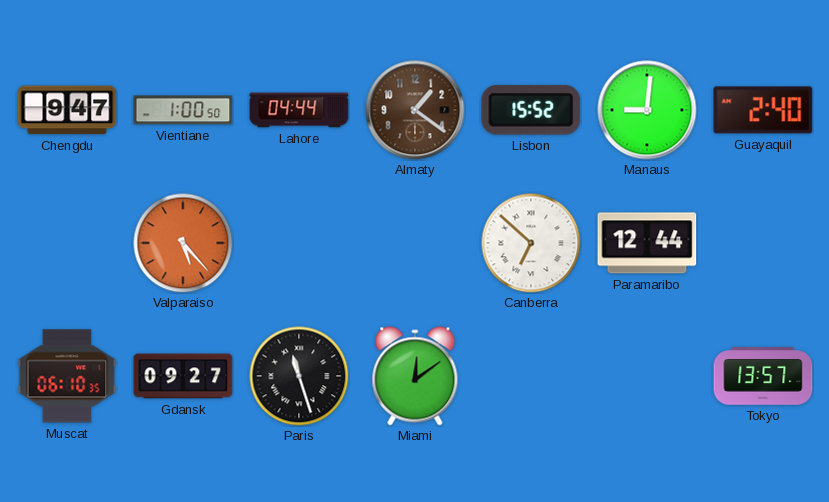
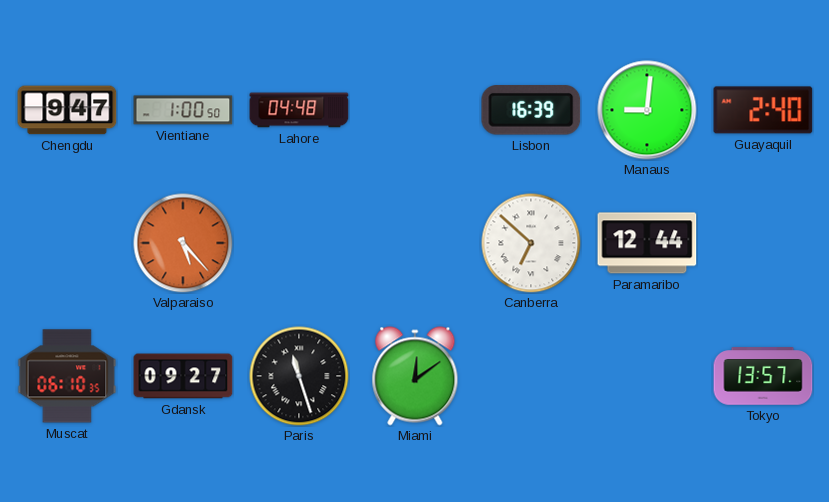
Lahore: 04:44 -> 04:48
Almaty: 1:21 -> none
Lisbon: 15:52 -> 16:39
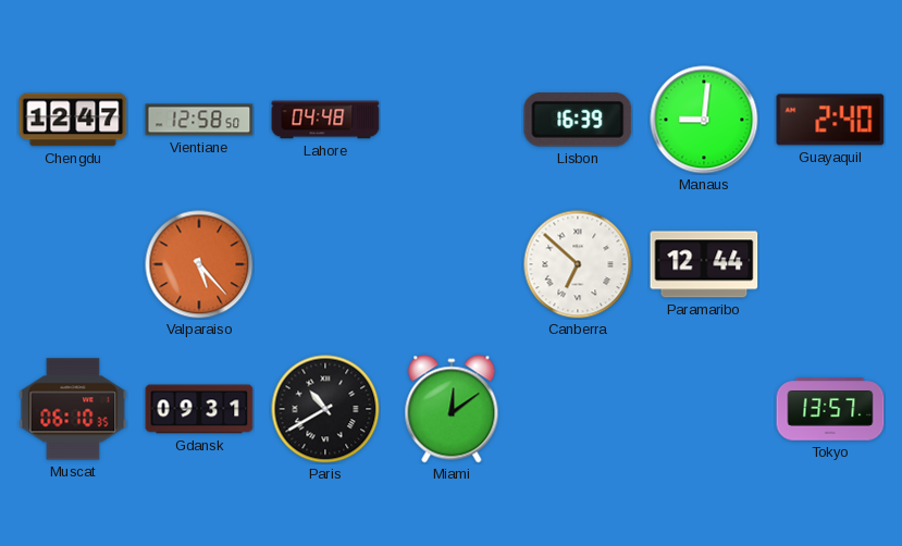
Chengdu: 9:47 -> 12:47
Vientiane: 1:00 -> 12:58
Gdansk: 09:27 -> 09:31
Paris: 11:27 -> 10:40
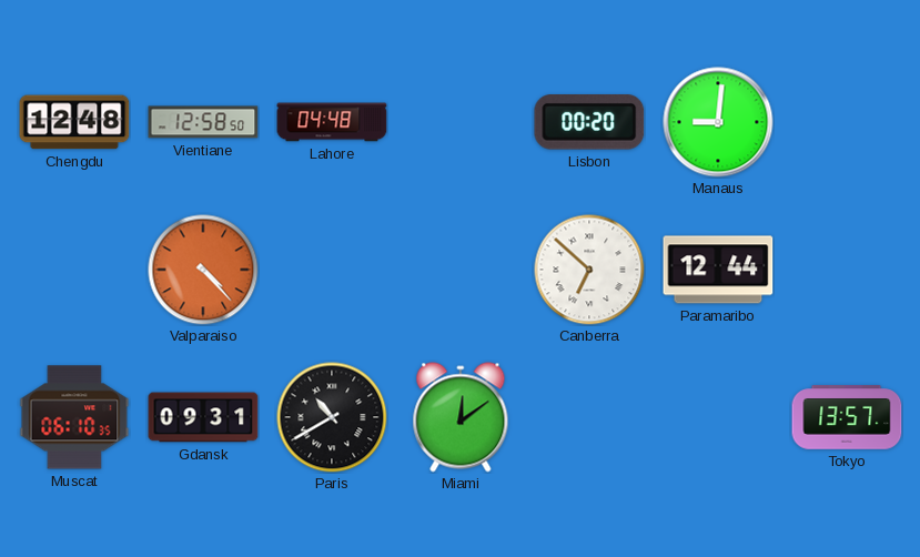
Chengdu: 12:47 -> 12:48
Lisbon: 16:39 -> 00:20
Guayaquil: 2:40 -> none
Valparaiso: 5:23 -> 4:23
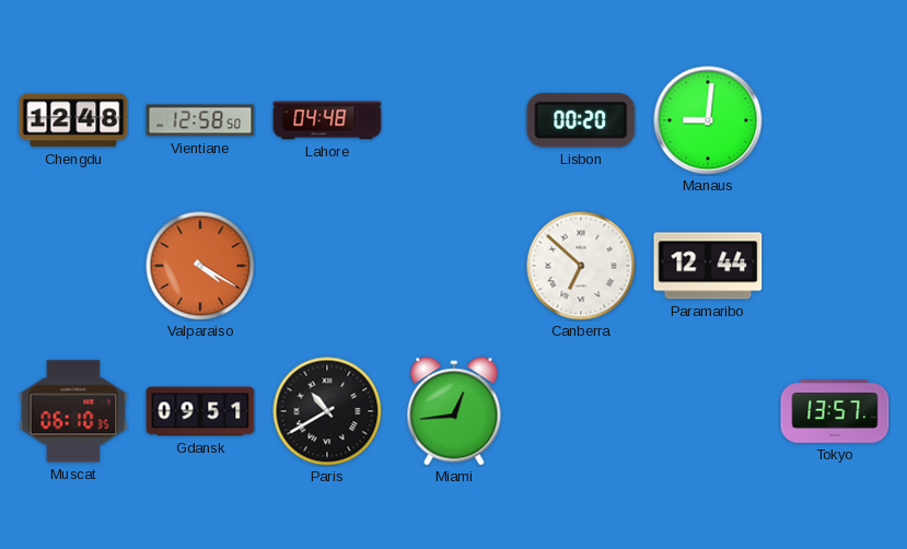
Valparaiso: 4:23 -> 4:20
Gdansk: 09:31 -> 09:51
Miami: 12:09 -> 12:44
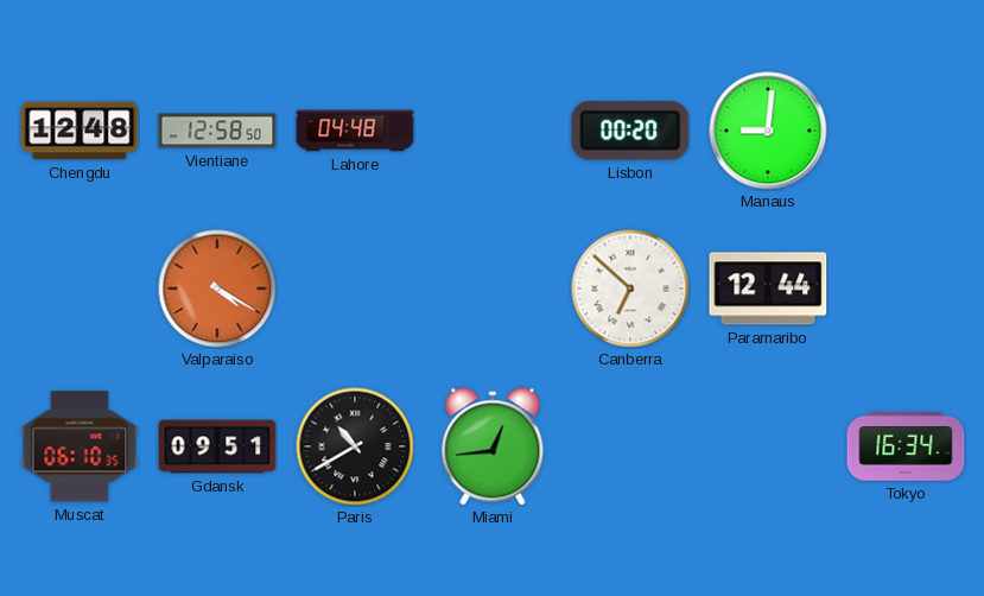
Tokyo: 13:57 -> 16:34
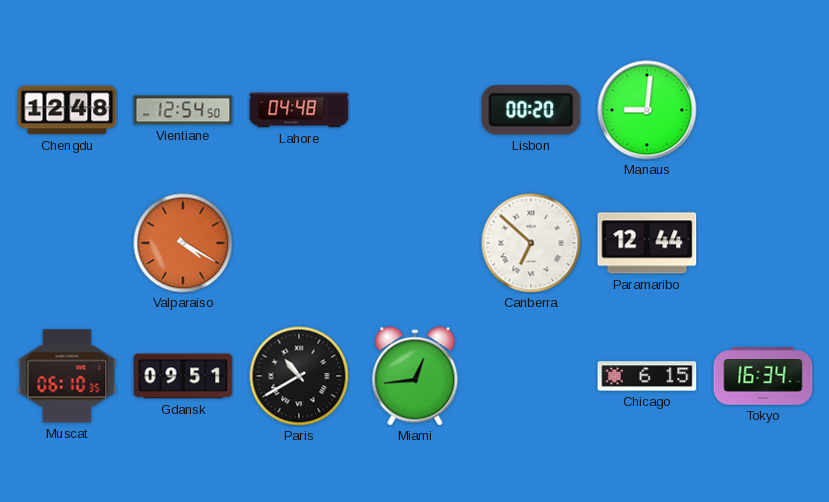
Vientiane: 12:58 -> 12:54
Chicago: none -> 6:15
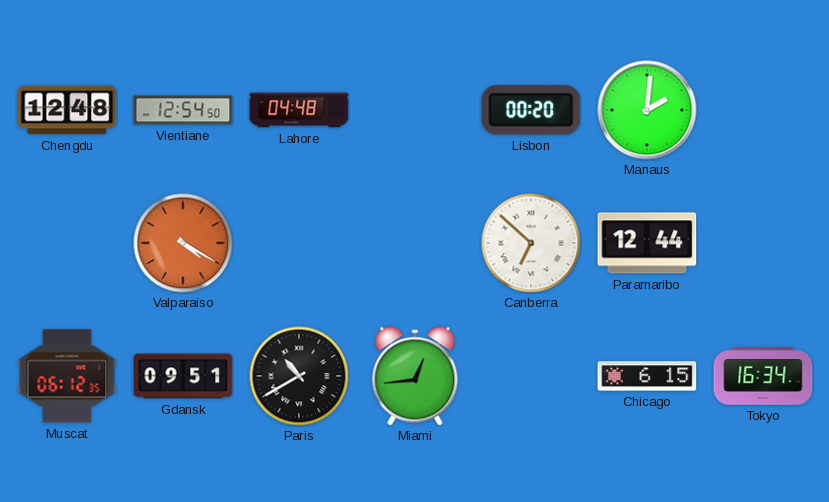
Manaus: 9:01 -> 2:01
Muscat: 06:10 -> 06:12
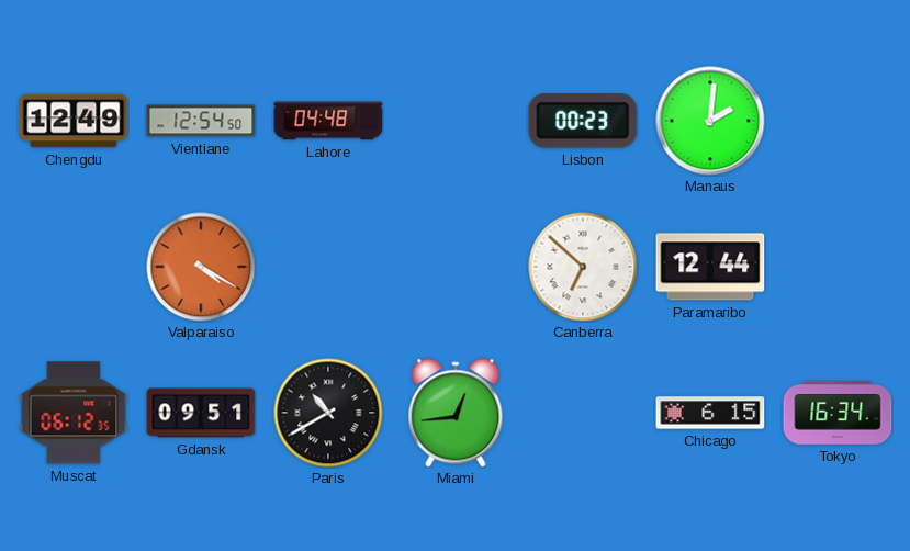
Chengdu: 12:48 -> 12:49
Lisbon: 00:20 -> 00:23
